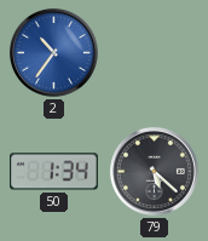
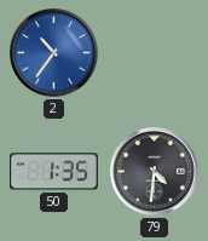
50: 1:34 -> 1:35
79: 5:22 -> 4:31
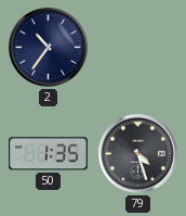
2 dial: blue -> navy
79: 4:31 -> 4:27
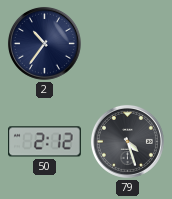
50: 1:35 -> 2:12
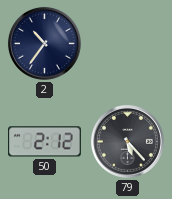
79: 4:27 -> 5:23
